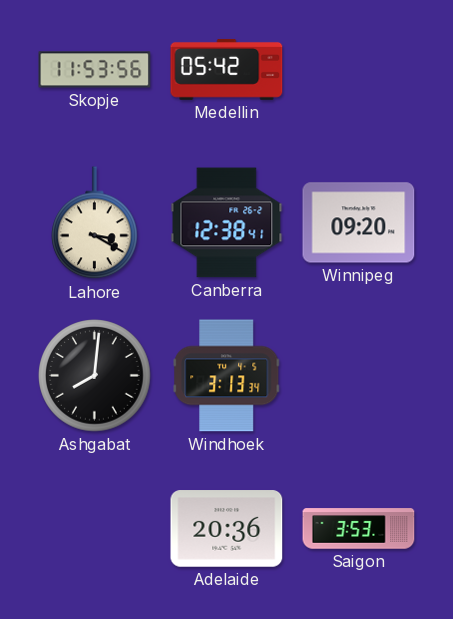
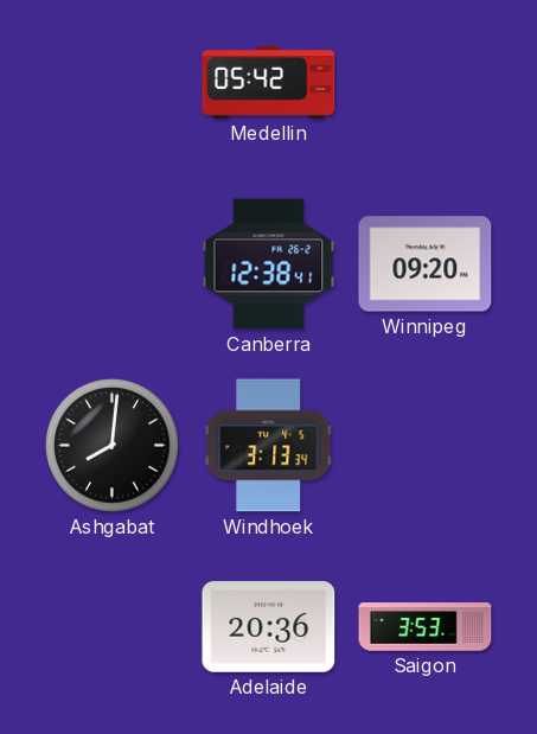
Skopje: 11:53 -> none
Lahore: 3:20 -> none
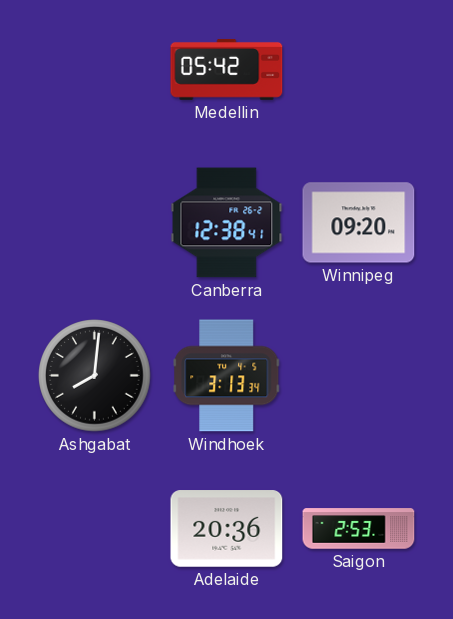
Saigon: 3:53 -> 2:53
